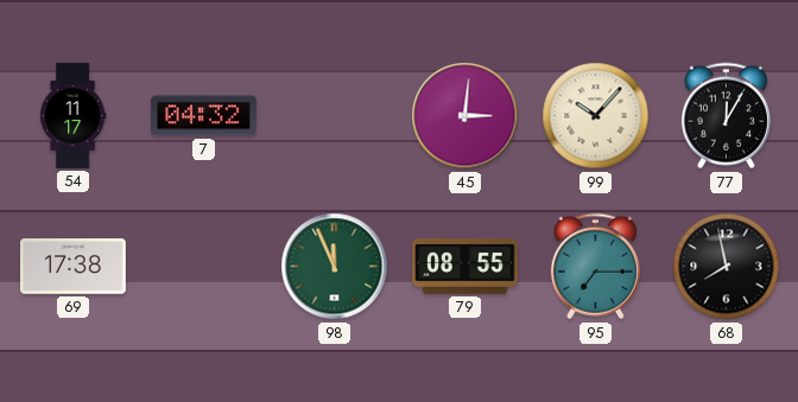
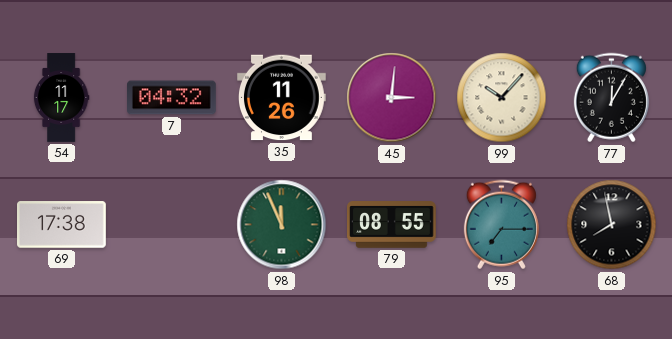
35: none -> 11:26
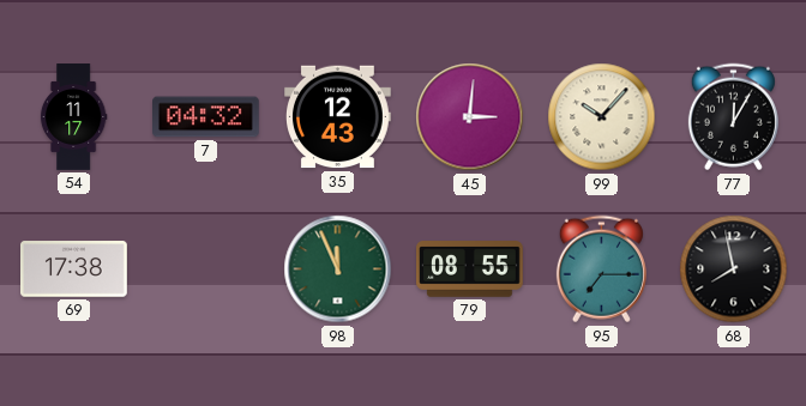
35: 11:26 -> 12:43
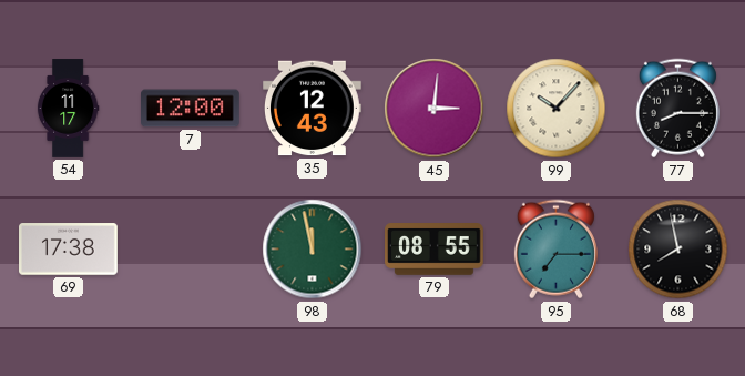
7: 04:32 -> 12:00
77: 12:05 -> 8:15
98: 11:56 -> 11:58
